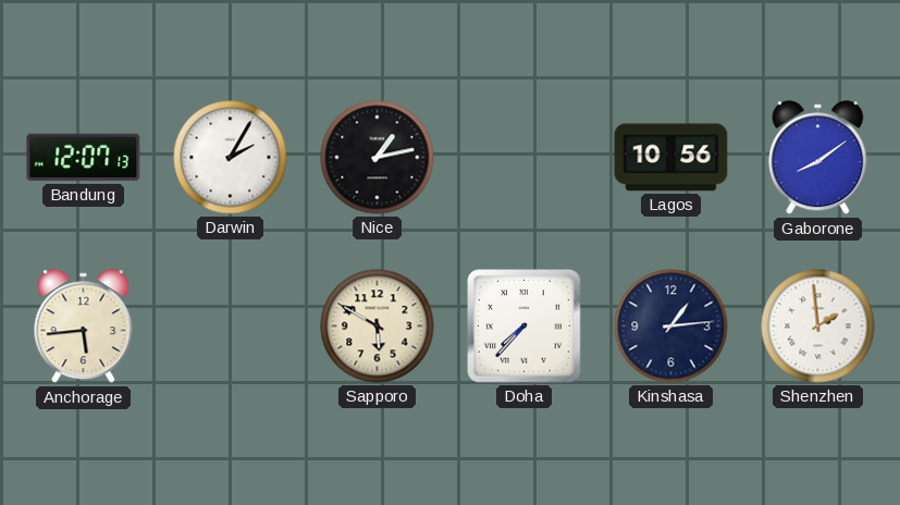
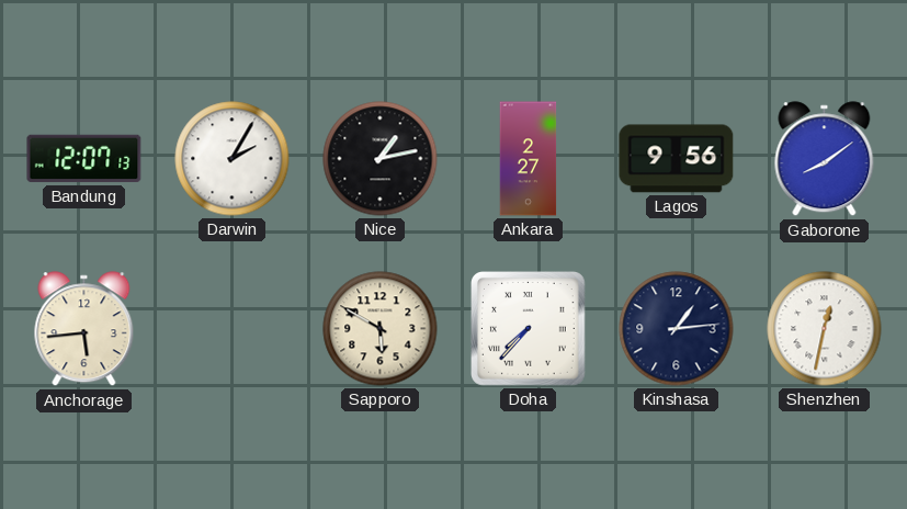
Ankara: none -> 2:27
Lagos: 10:56 -> 9:56
Shenzhen: 1:59 -> 12:32
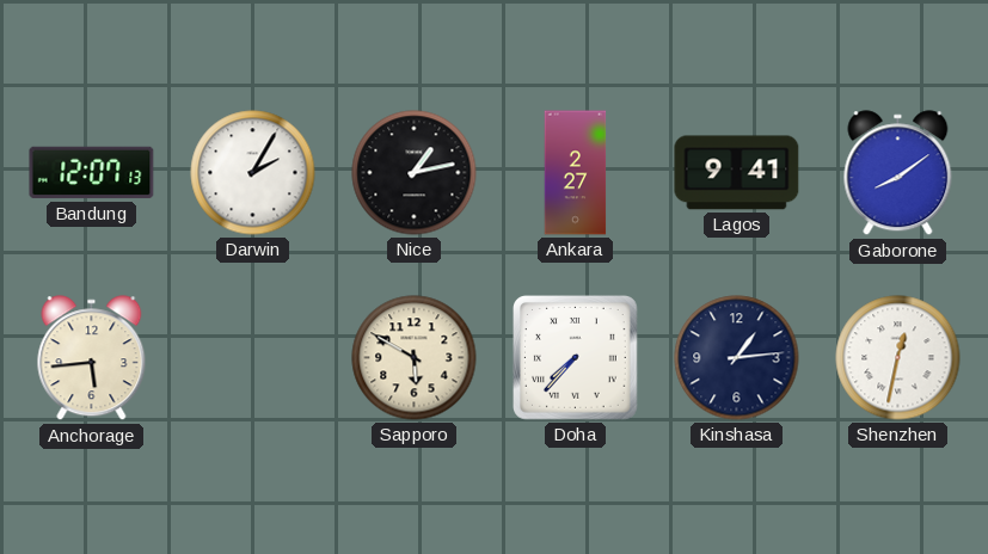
Lagos: 9:56 -> 9:41
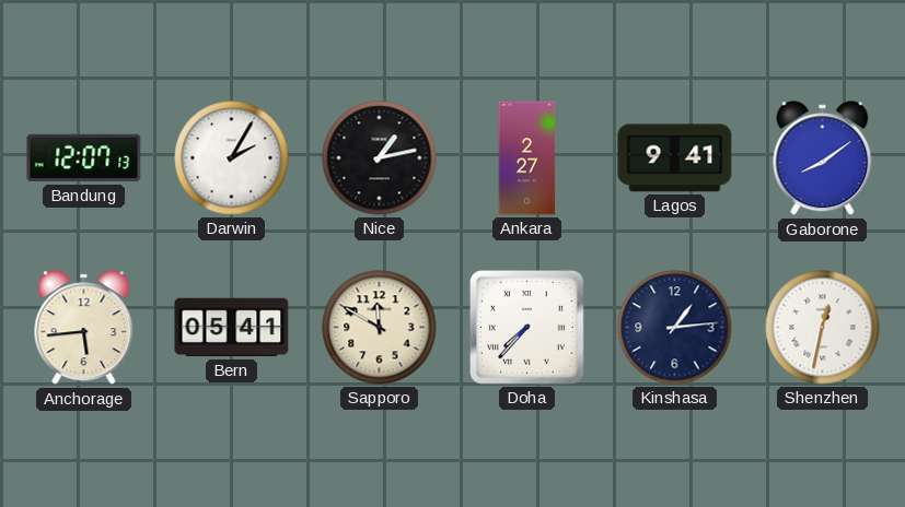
Bern: none -> 05:41
Sapporo: 5:50 -> 11:50
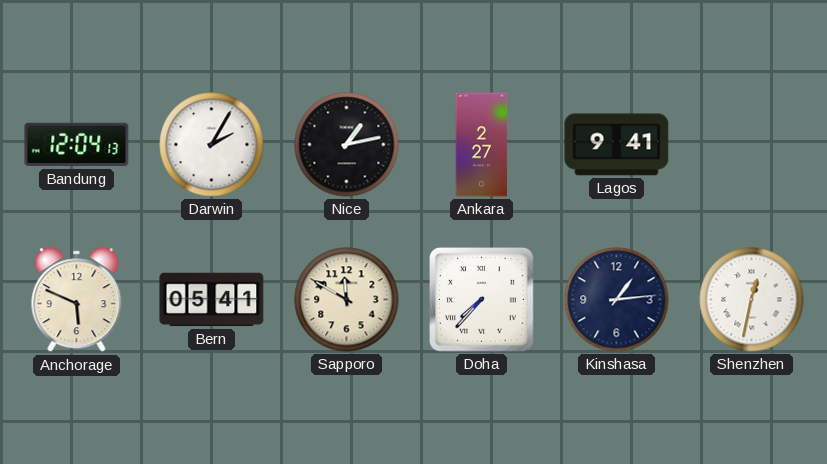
Bandung: 12:07 -> 12:04
Gaborone: 8:09 -> none
Anchorage: 5:44 -> 5:49
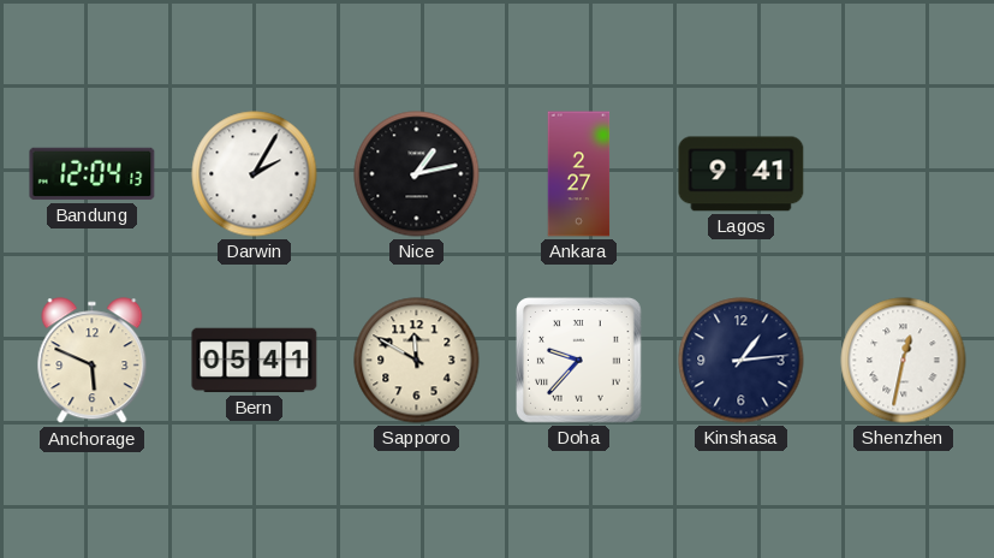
Doha: 7:37 -> 9:37
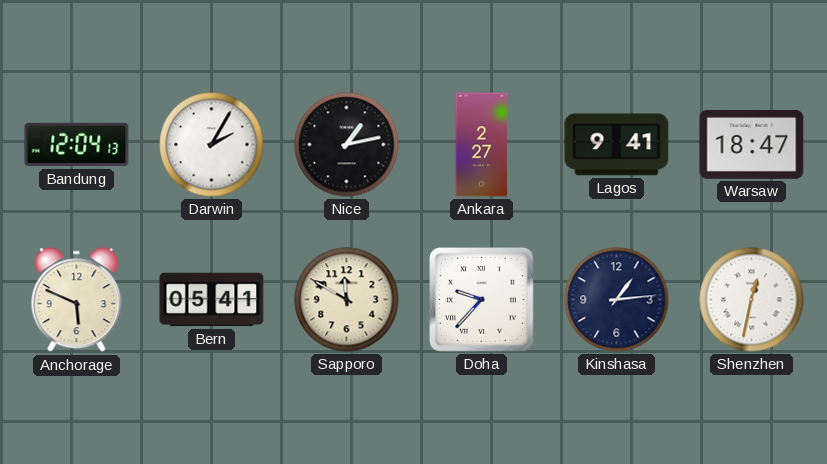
Warsaw: none -> 18:47
